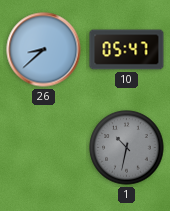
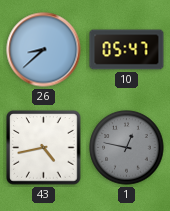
43: none -> 4:43
1: 10:32 -> 12:47
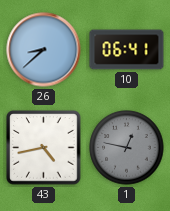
10: 05:47 -> 06:41
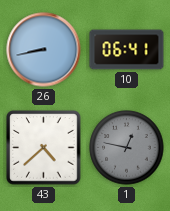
26: 8:38 -> 8:43
43: 4:43 -> 4:38
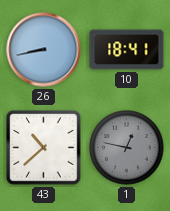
10: 06:41 -> 18:41
43: 4:38 -> 10:38
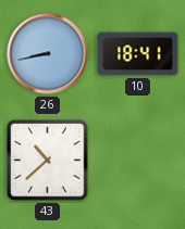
1: 12:47 -> none
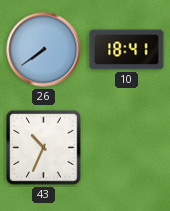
26: 8:43 -> 7:39
43: 10:38 -> 10:34
